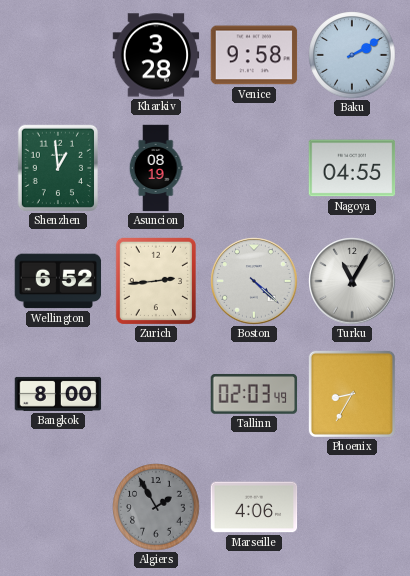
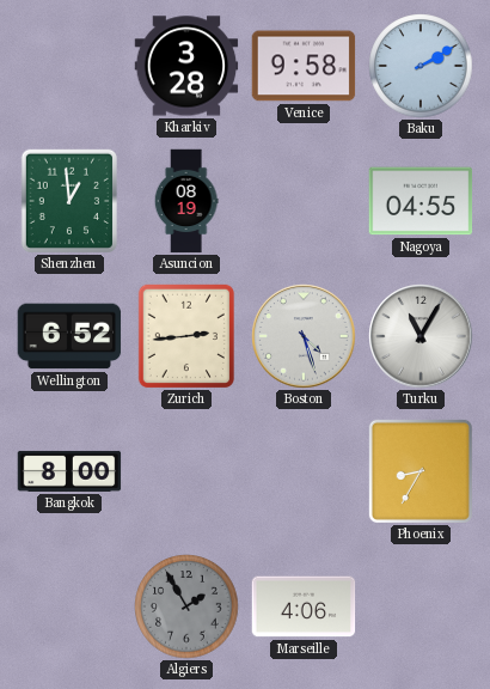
Boston: 4:22 -> 4:27
Tallinn: 02:03 -> none
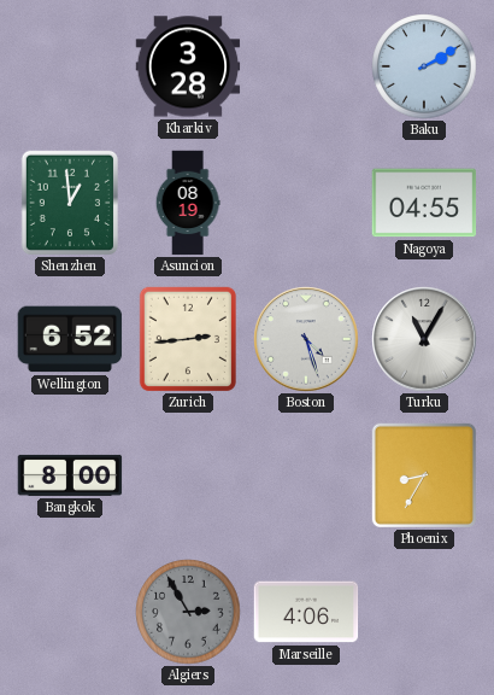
Venice: 9:58 -> none
Algiers: 1:55 -> 2:55
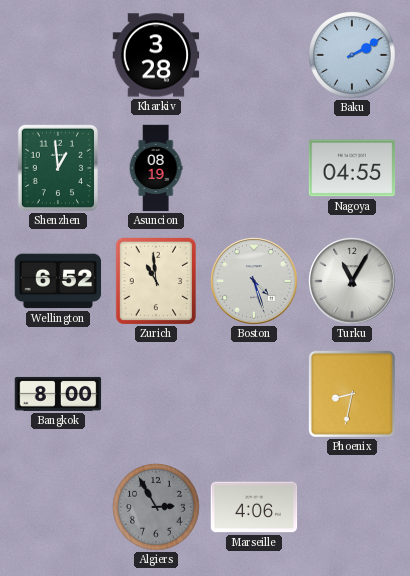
Zurich: 2:44 -> 10:59
Phoenix: 8:35 -> 8:32
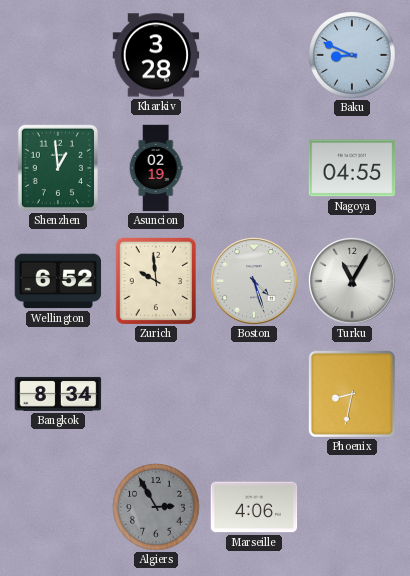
Baku: 2:10 -> 8:49
Asuncion: 08:19 -> 02:19
Zurich: 10:59 -> 9:59
Bangkok: 8:00 -> 8:34
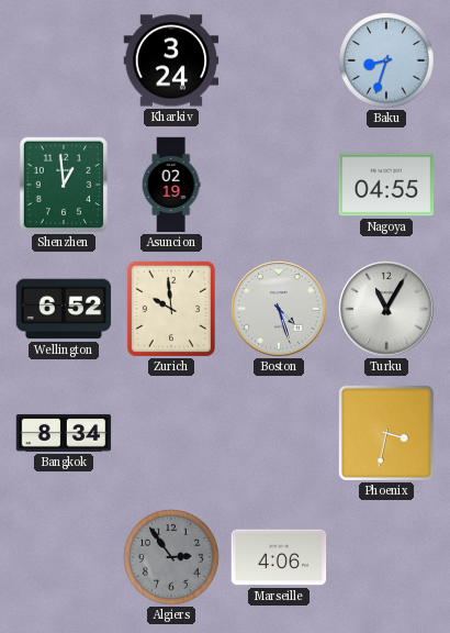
Kharkiv: 3:28 -> 3:24
Baku: 8:49 -> 8:33
Phoenix: 8:32 -> 3:32
Algiers: 2:55 -> 2:54
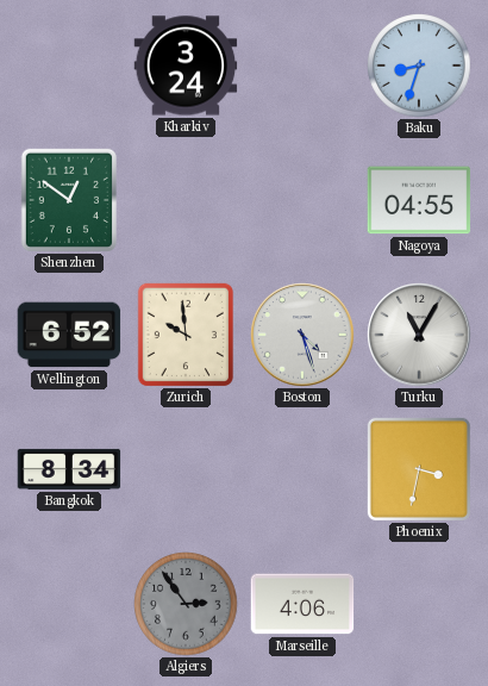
Shenzhen: 12:59 -> 12:51
Asuncion: 02:19 -> none
